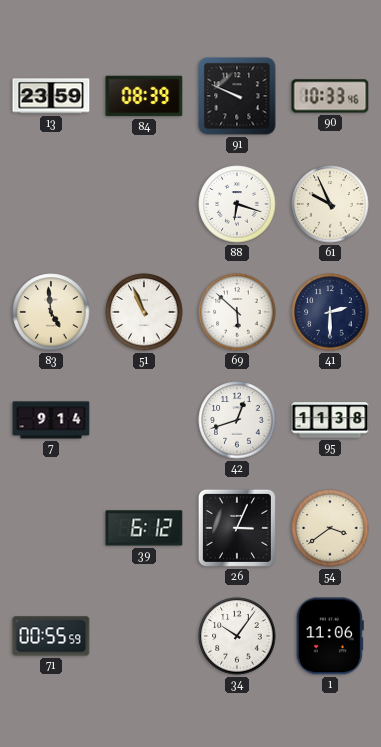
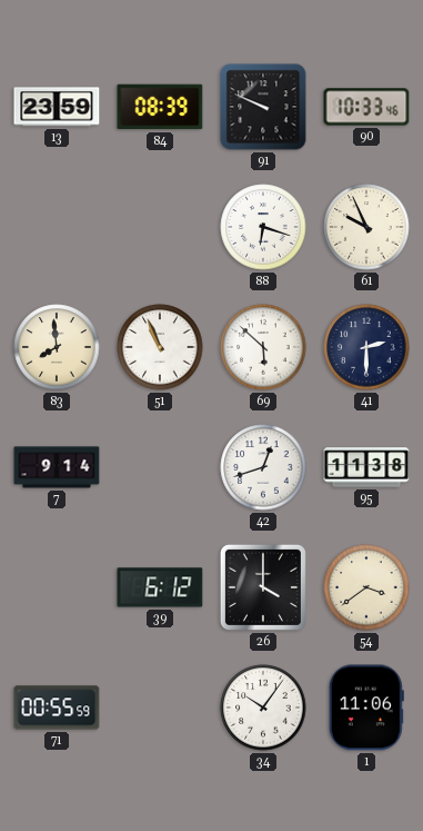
83: 4:59 -> 7:59
26: 3:04 -> 4:00
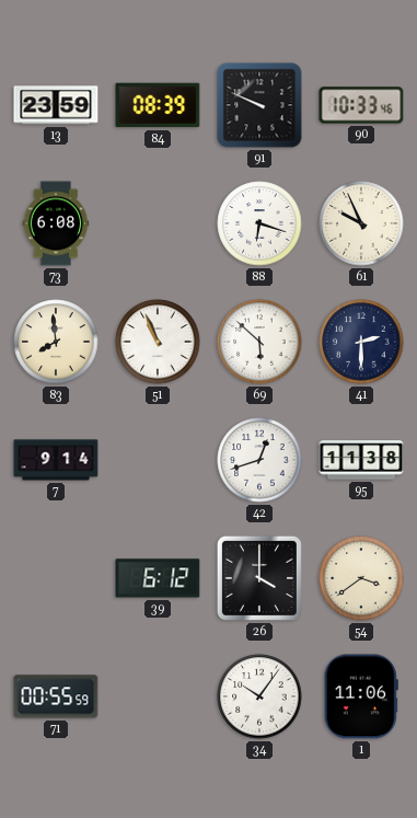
73: none -> 6:08
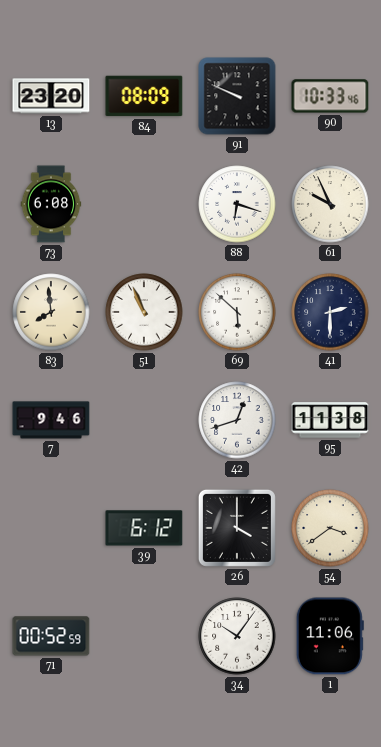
13: 23:59 -> 23:20
84: 08:39 -> 08:09
7: 9:14 -> 9:46
71: 00:55 -> 00:52
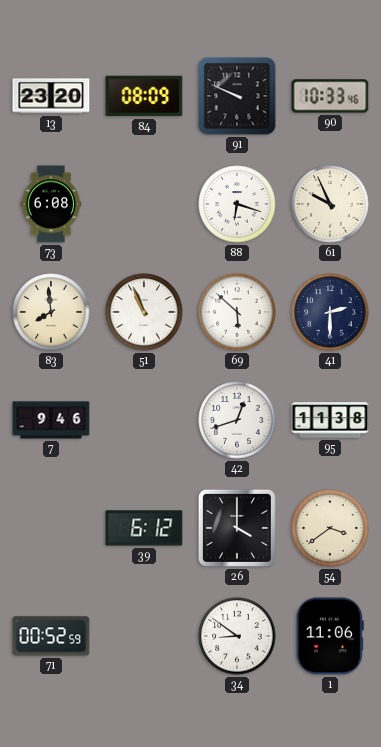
34: 10:06 -> 8:51
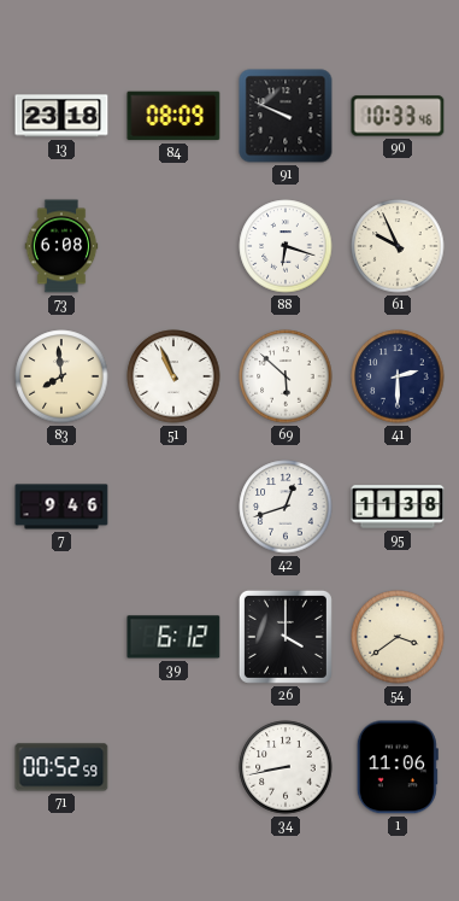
13: 23:20 -> 23:18
34: 8:51 -> 8:43
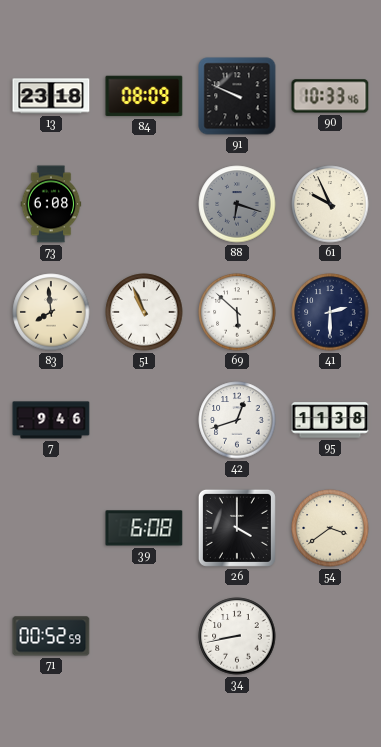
88 dial: white -> grey
39: 6:12 -> 6:08
1: 11:06 -> none
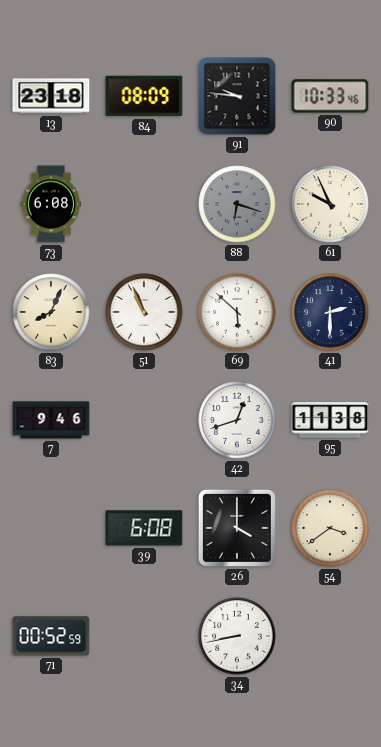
91: 9:49 -> 9:46
83: 7:59 -> 8:04
